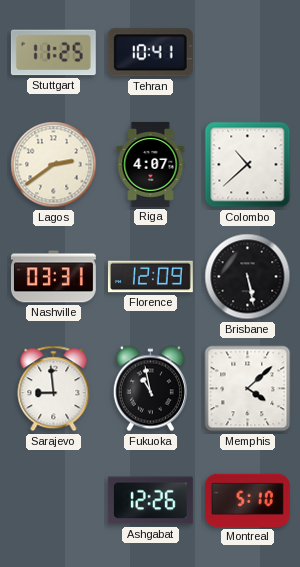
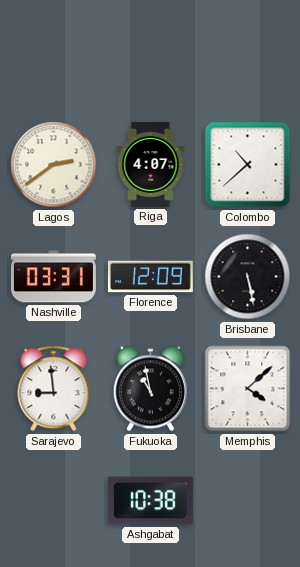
Stuttgart: 11:25 -> none
Tehran: 10:41 -> none
Ashgabat: 12:26 -> 10:38
Montreal: 5:10 -> none
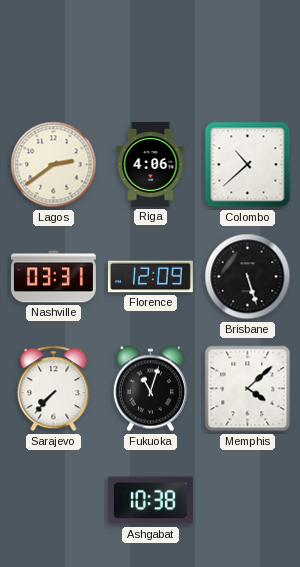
Riga: 4:07 -> 4:06
Brisbane: 5:28 -> 5:27
Sarajevo: 8:59 -> 7:37
Fukuoka: 10:58 -> 11:03
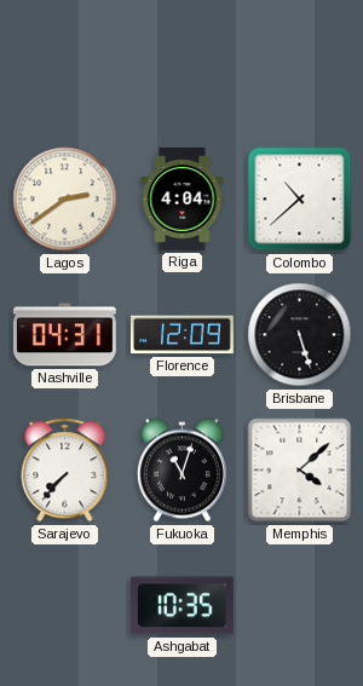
Riga: 4:06 -> 4:04
Nashville: 03:31 -> 04:31
Ashgabat: 10:38 -> 10:35
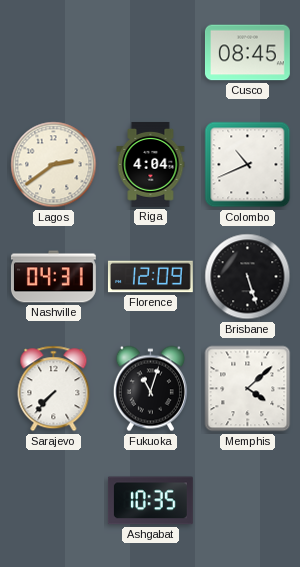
Cusco: none -> 08:45
Colombo: 10:38 -> 10:41
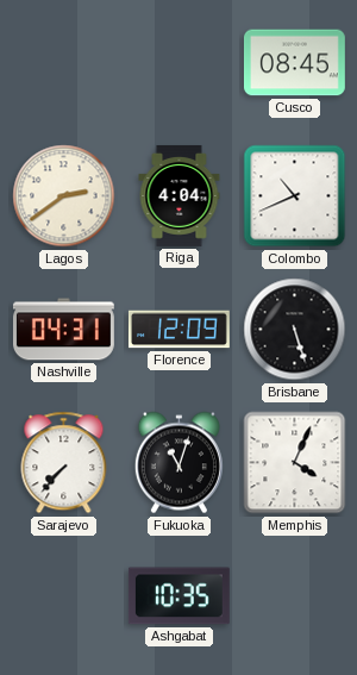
Memphis: 4:08 -> 4:04
